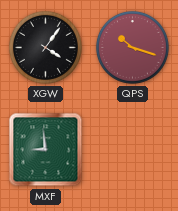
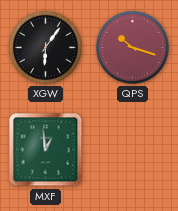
XGW: 4:06 -> 6:06
MXF: 8:59 -> 12:59
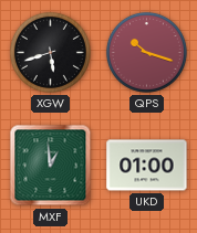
XGW: 6:06 -> 5:42
UKD: none -> 01:00
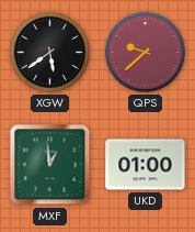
XGW: 5:42 -> 5:39
QPS: 10:18 -> 9:38
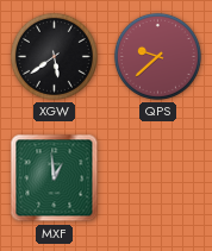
UKD: 01:00 -> none
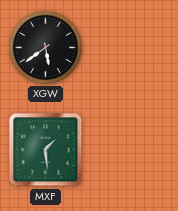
QPS: 9:38 -> none
MXF: 12:59 -> 1:29
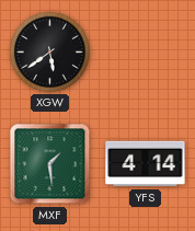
YFS: none -> 4:14
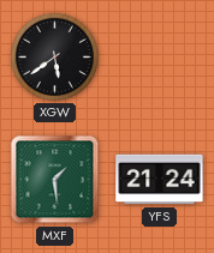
YFS: 4:14 -> 21:24
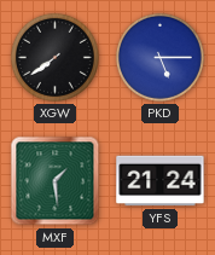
XGW: 5:39 -> 7:39
PKD: none -> 5:15
